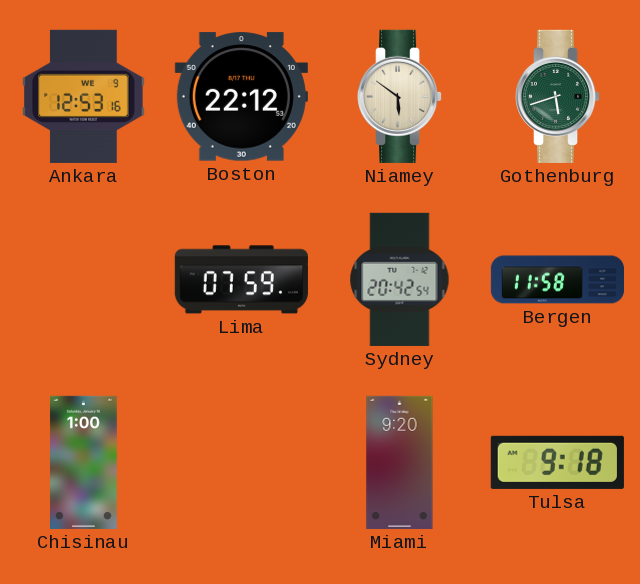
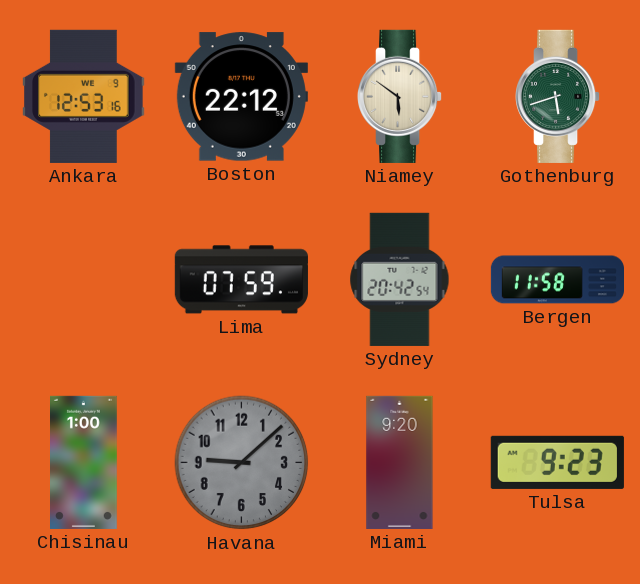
Havana: none -> 9:08
Tulsa: 9:18 -> 9:23
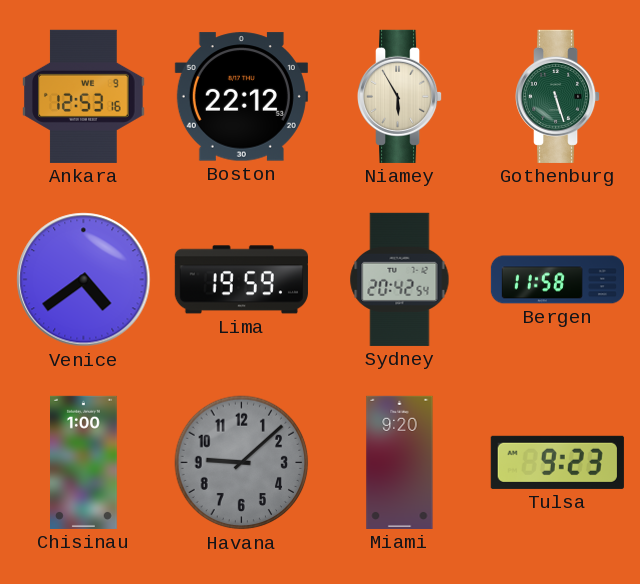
Niamey: 5:51 -> 5:55
Gothenburg: 5:42 -> 5:27
Venice: none -> 4:39
Lima: 07:59 -> 19:59
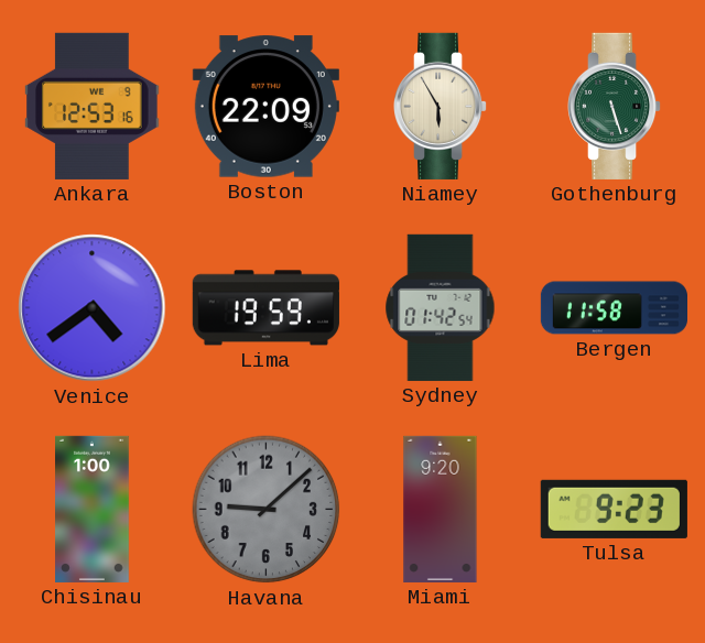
Boston: 22:12 -> 22:09
Sydney: 20:42 -> 01:42
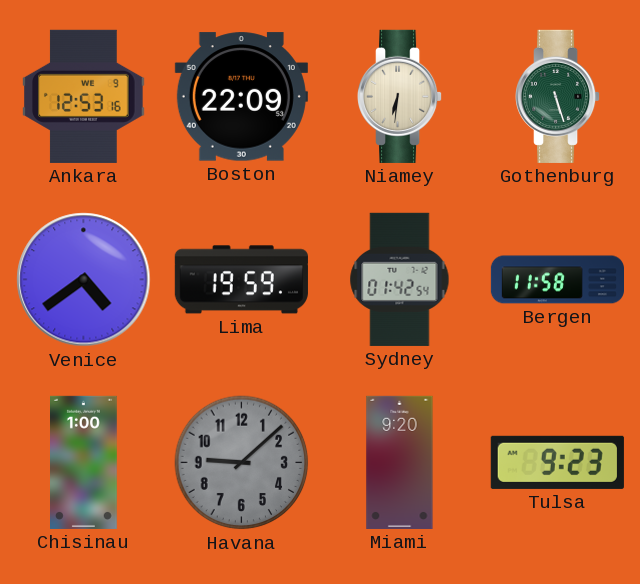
Niamey: 5:55 -> 6:31
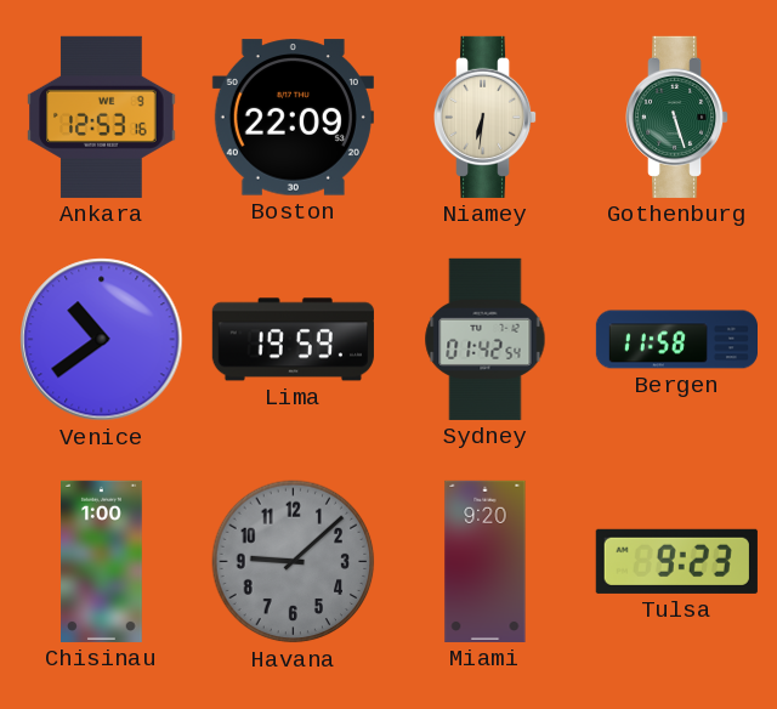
Venice: 4:39 -> 10:39
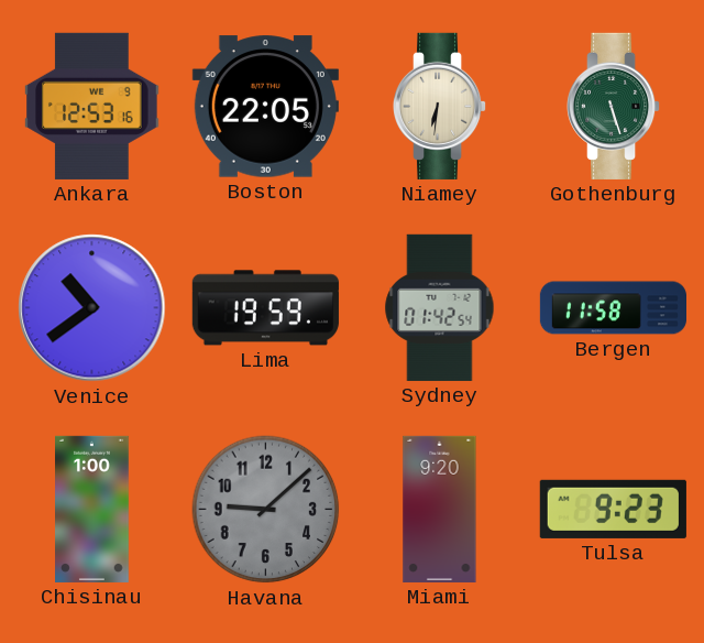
Boston: 22:09 -> 22:05
